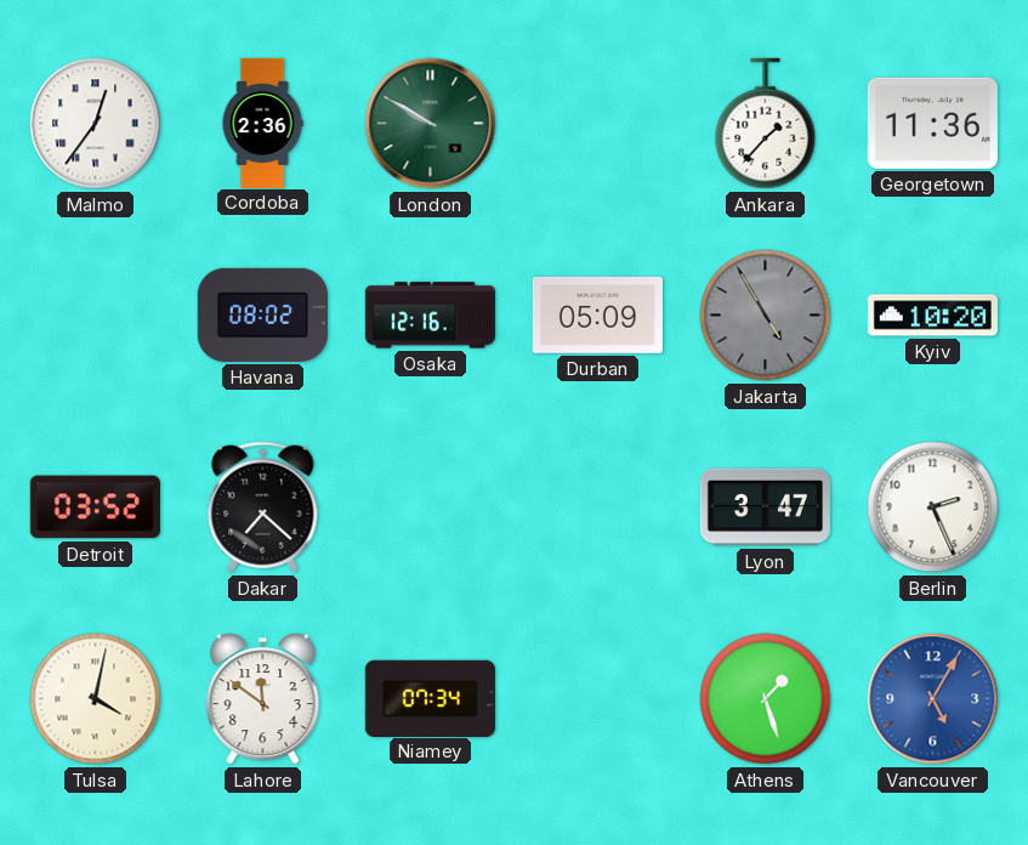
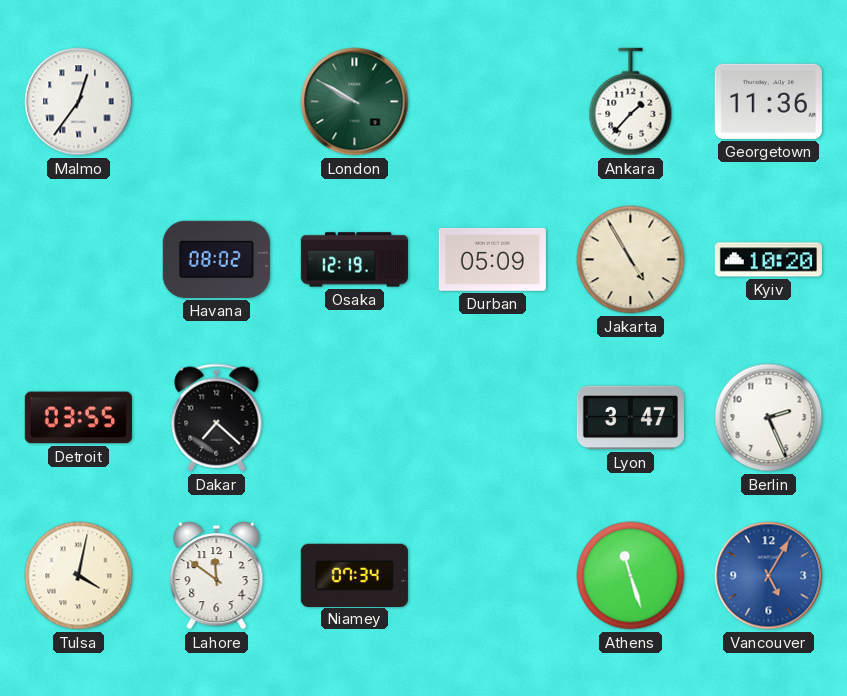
Cordoba: 2:36 -> none
Osaka: 12:16 -> 12:19
Jakarta dial: grey -> cream
Detroit: 03:52 -> 03:55
Athens: 1:27 -> 11:27
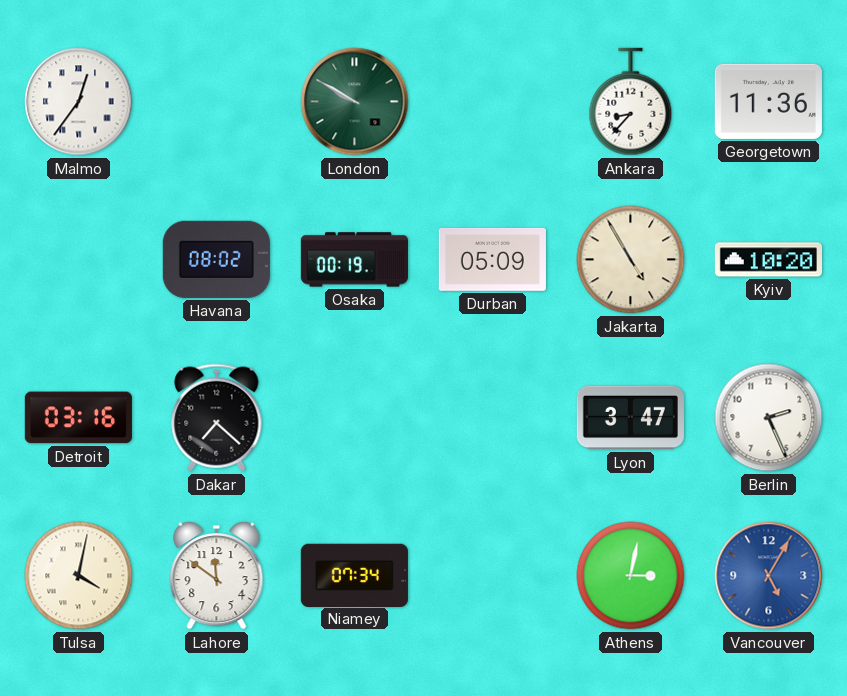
Ankara: 1:37 -> 8:37
Osaka: 12:19 -> 00:19
Detroit: 03:55 -> 03:16
Athens: 11:27 -> 3:02
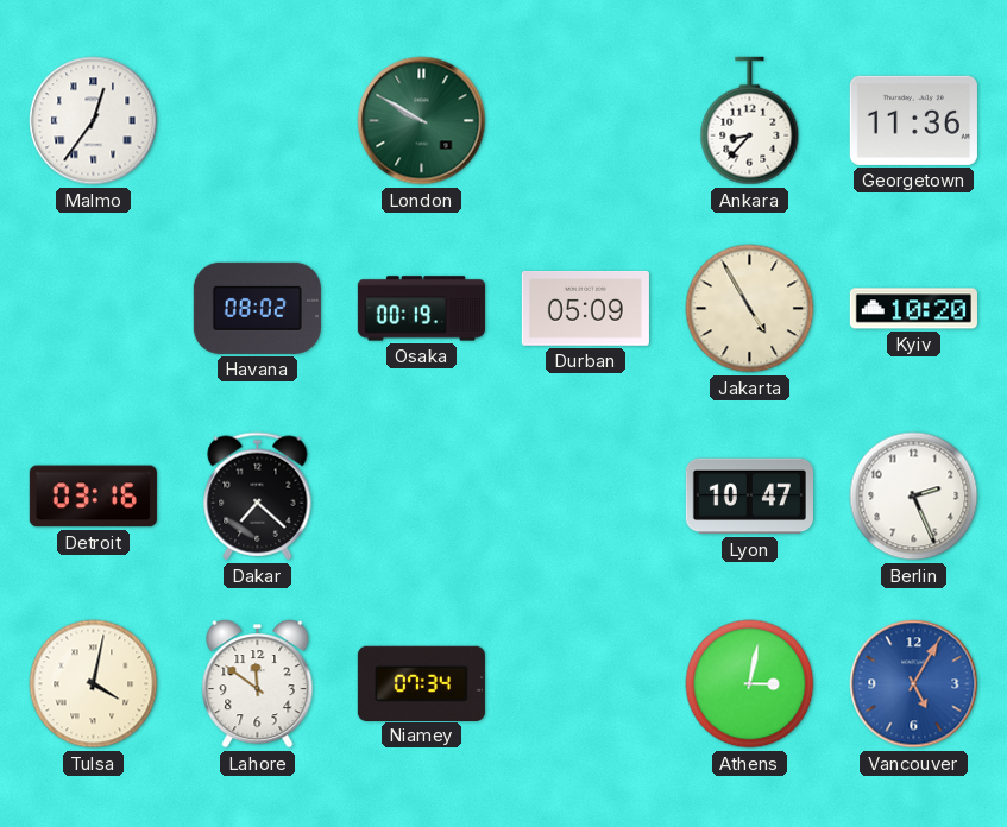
Lyon: 3:47 -> 10:47
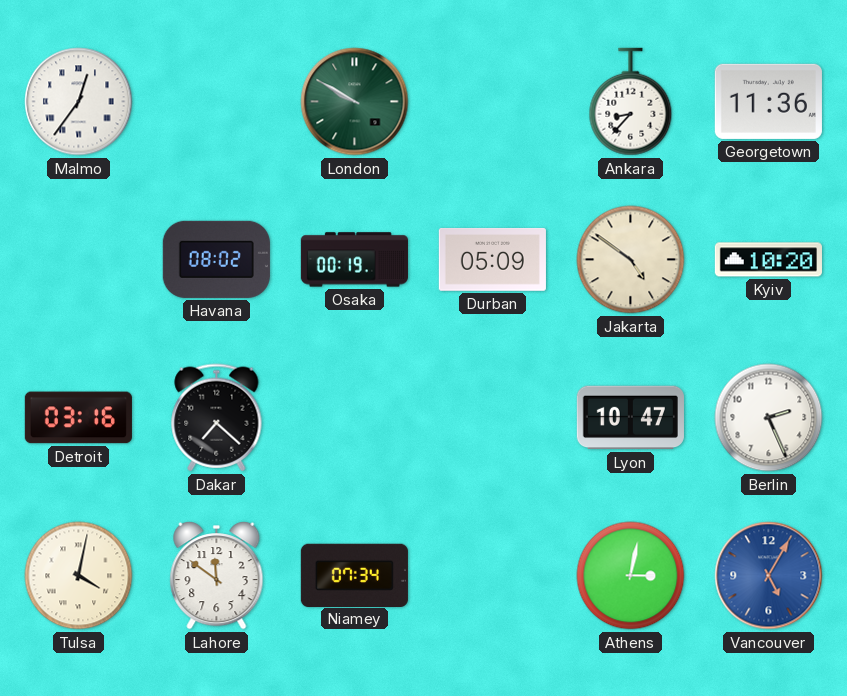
Jakarta: 4:55 -> 4:51
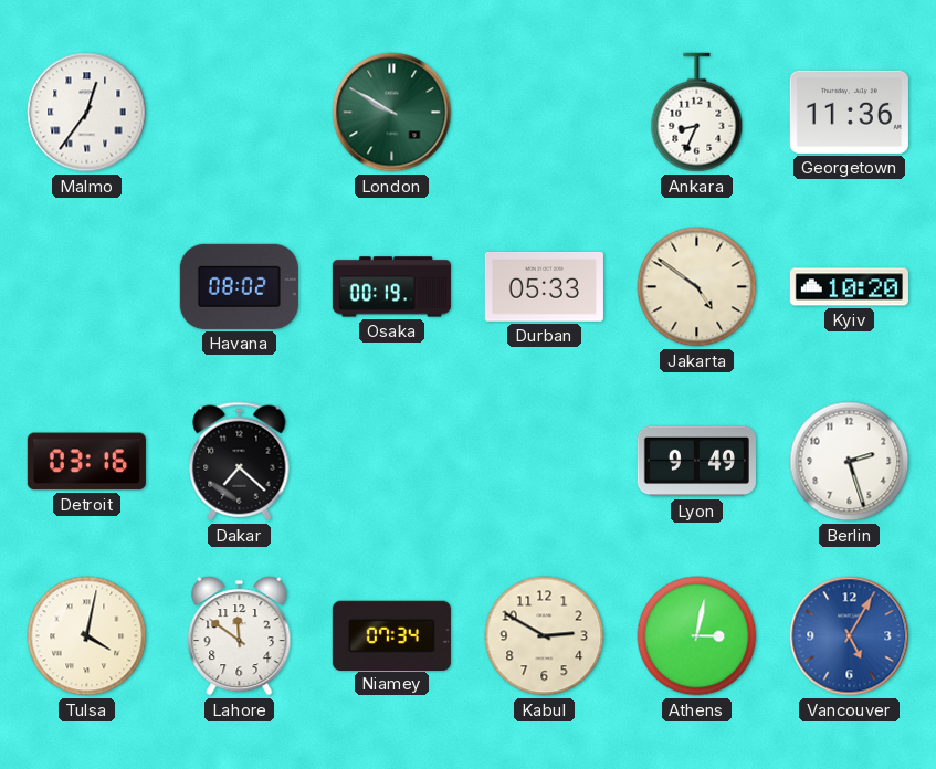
Ankara: 8:37 -> 8:34
Durban: 05:09 -> 05:33
Lyon: 10:47 -> 9:49
Berlin: 2:26 -> 2:27
Kabul: none -> 2:50
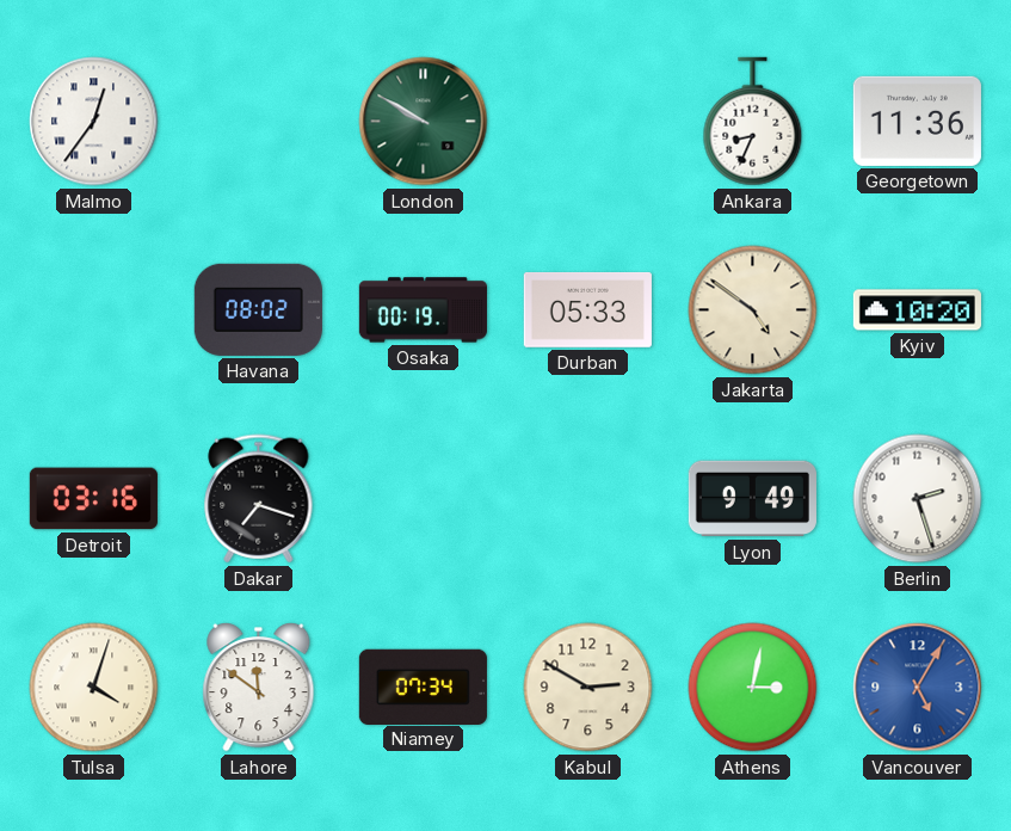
Dakar: 7:22 -> 7:18
Tulsa: 4:02 -> 4:03
